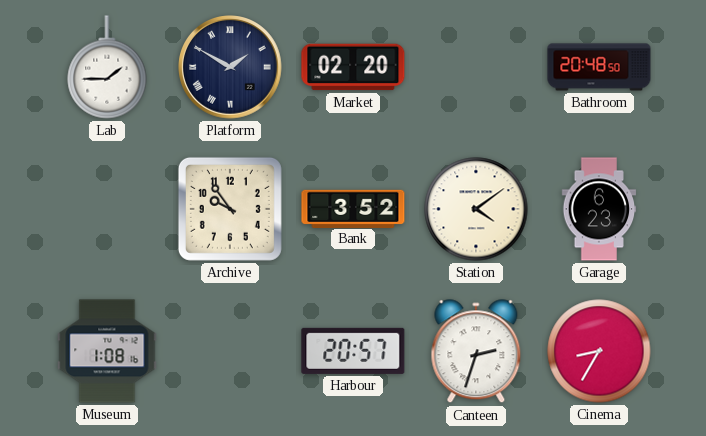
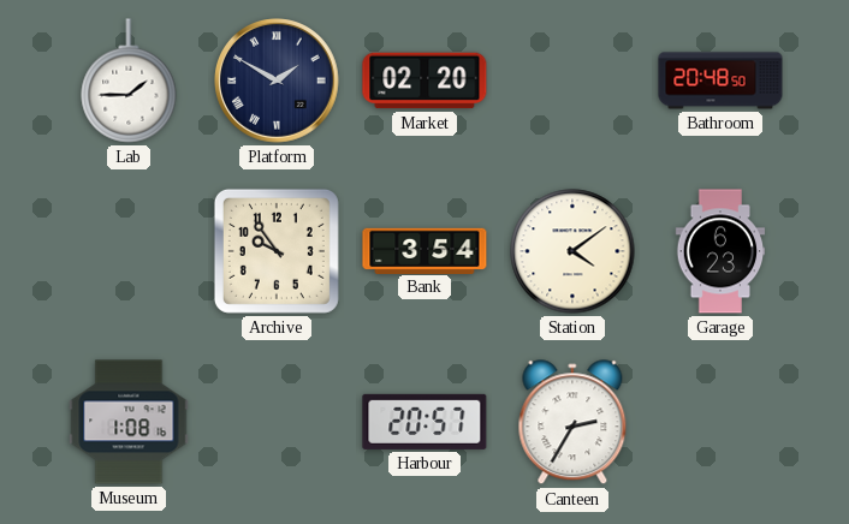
Bank: 3:52 -> 3:54
Canteen: 2:33 -> 2:35
Cinema: 8:35 -> none
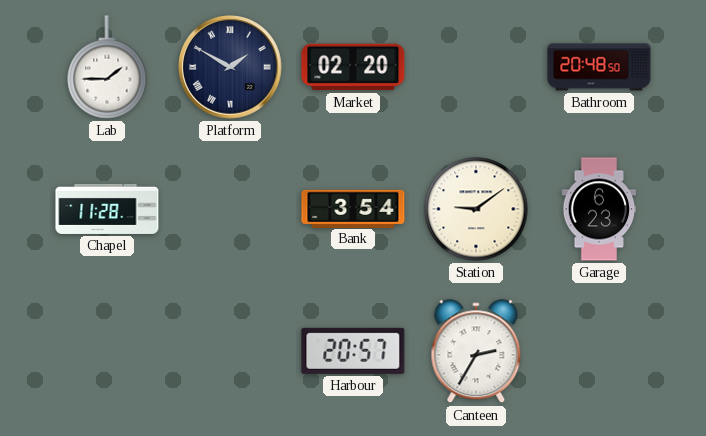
Chapel: none -> 11:28
Archive: 9:54 -> none
Station: 4:09 -> 9:09
Museum: 1:08 -> none
